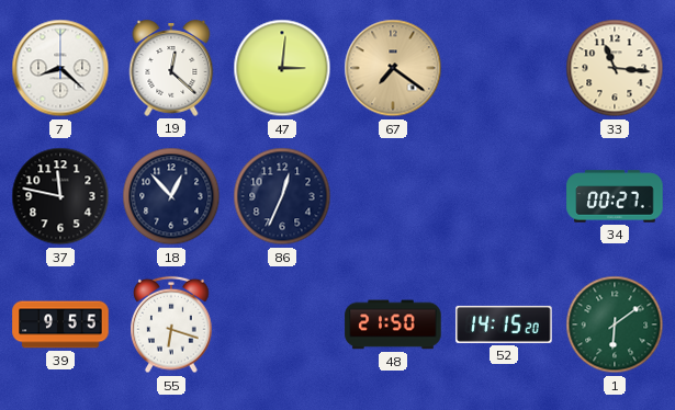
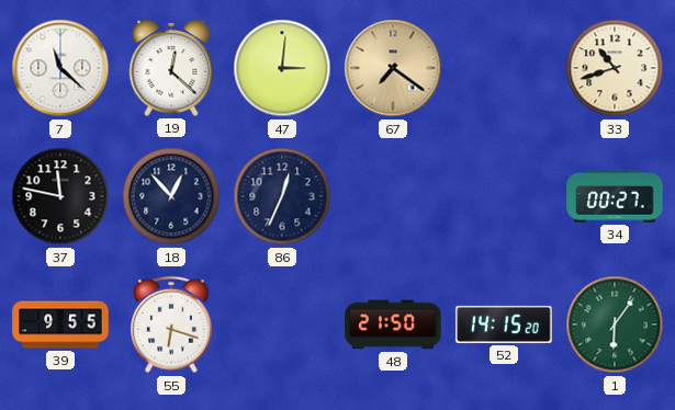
7: 8:22 -> 11:22
33: 11:16 -> 10:42
1: 6:09 -> 6:06
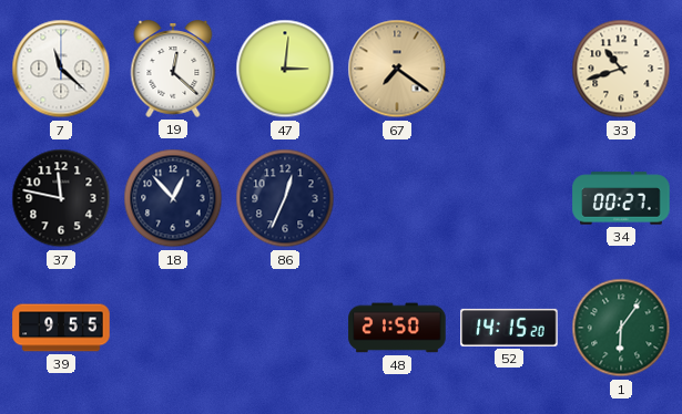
55: 6:18 -> none
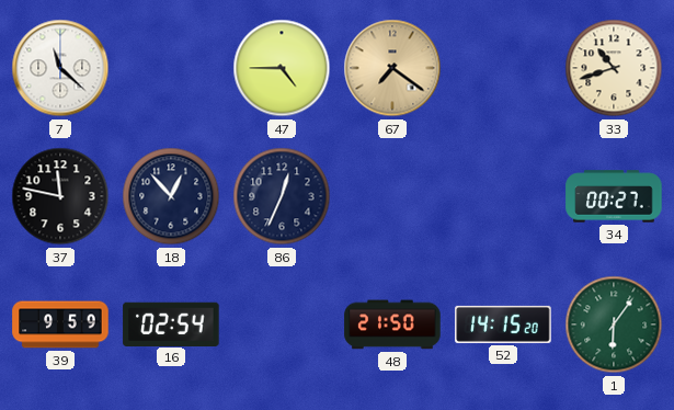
19: 12:22 -> none
47: 3:01 -> 4:45
39: 9:55 -> 9:59
16: none -> 02:54
